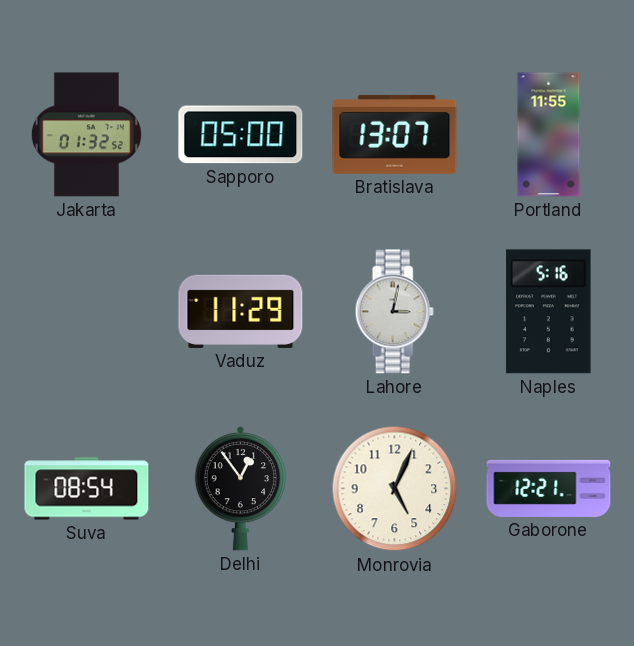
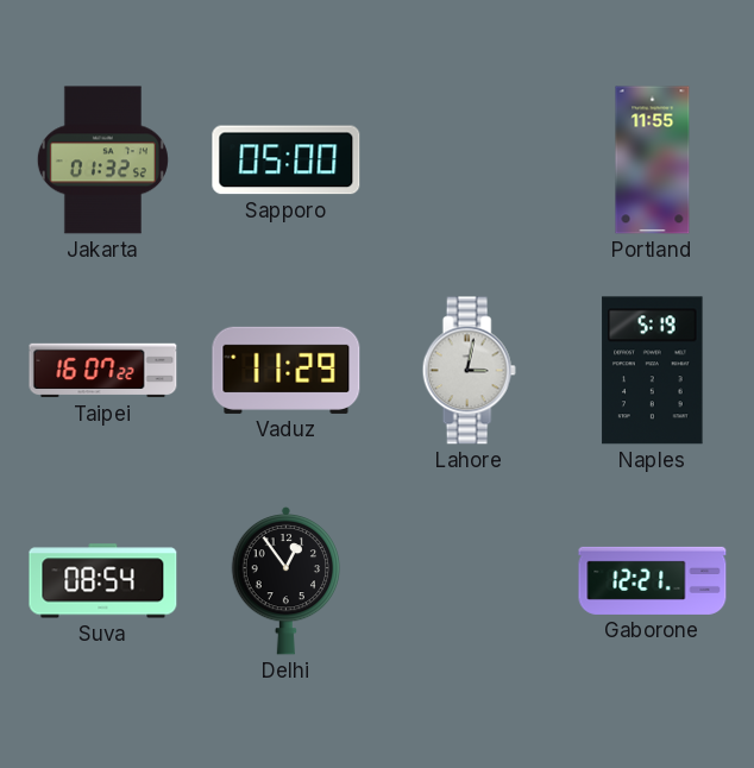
Bratislava: 13:07 -> none
Taipei: none -> 16:07
Naples: 5:16 -> 5:19
Monrovia: 5:04 -> none
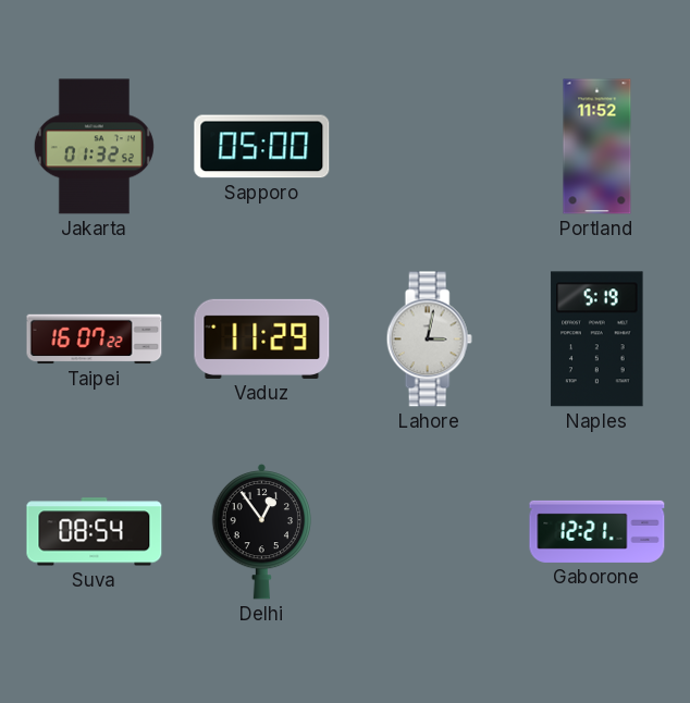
Portland: 11:55 -> 11:52
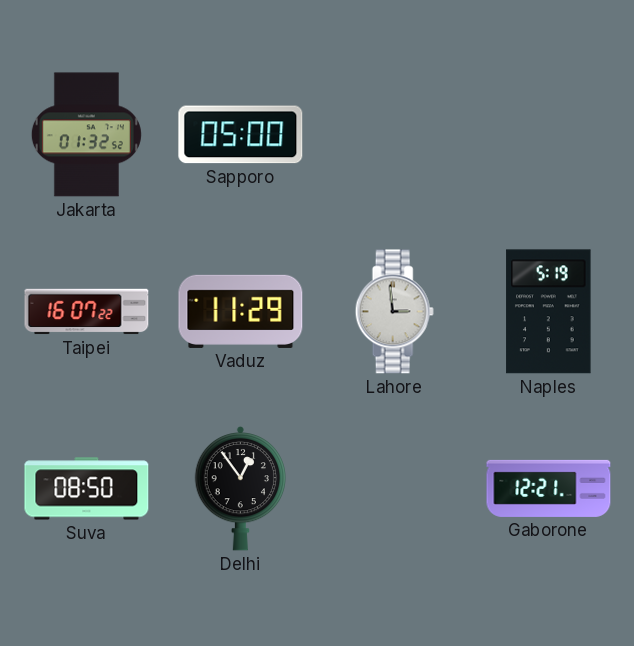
Portland: 11:52 -> none
Lahore: 3:02 -> 2:59
Suva: 08:54 -> 08:50
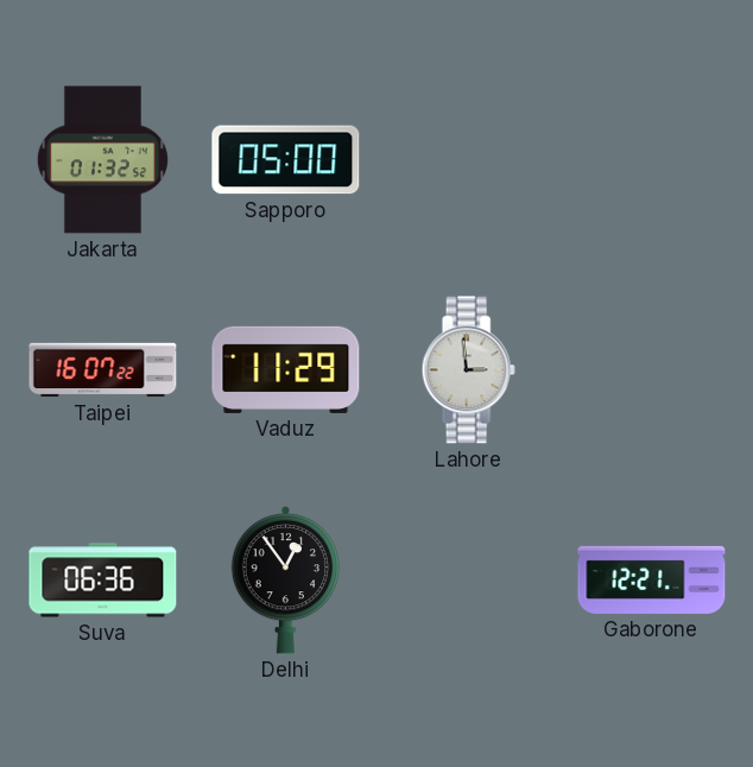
Naples: 5:19 -> none
Suva: 08:50 -> 06:36
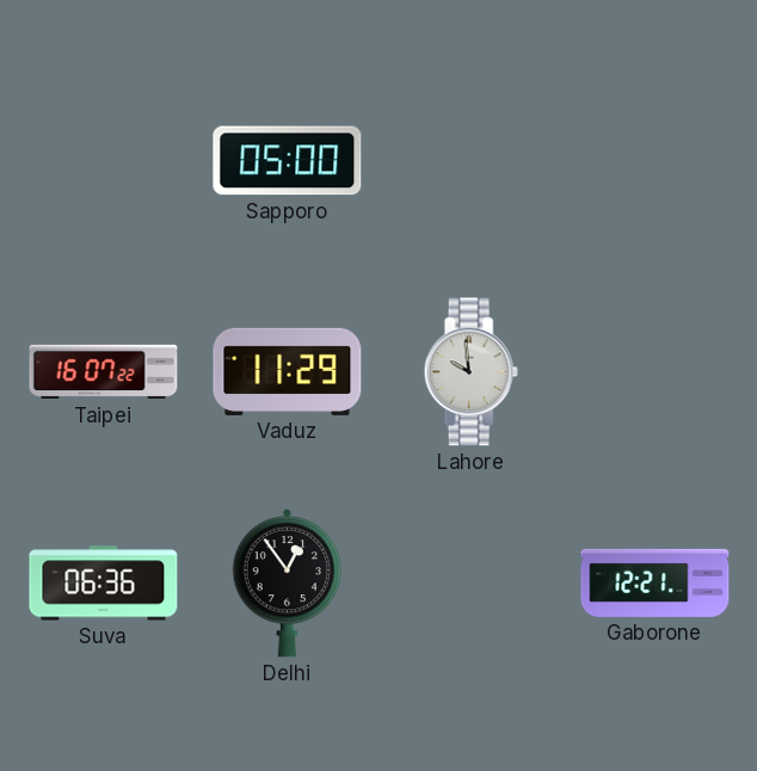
Jakarta: 01:32 -> none
Lahore: 2:59 -> 9:59
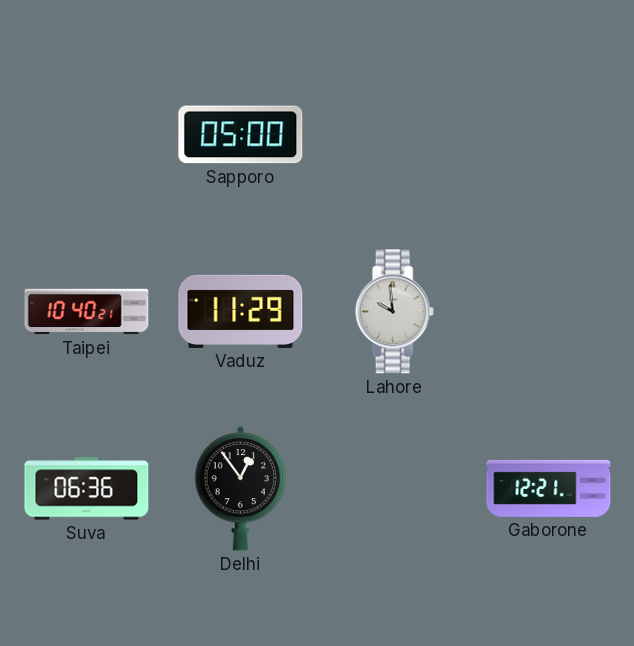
Taipei: 16:07 -> 10:40
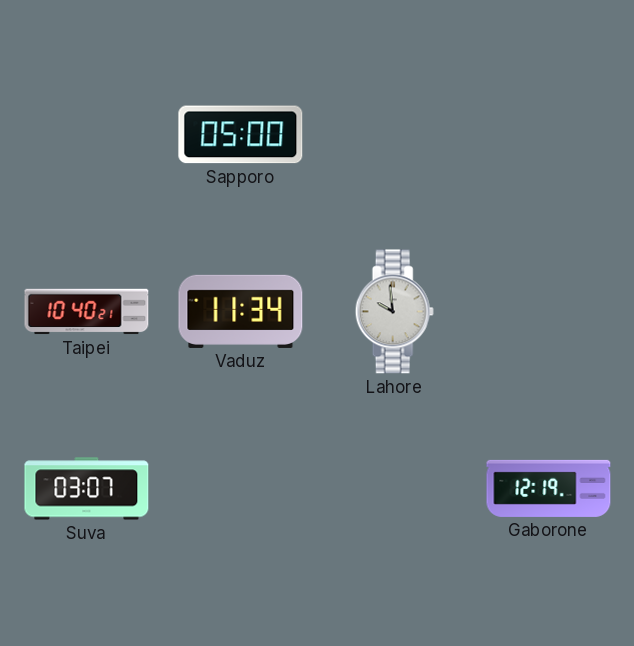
Vaduz: 11:29 -> 11:34
Suva: 06:36 -> 03:07
Delhi: 12:54 -> none
Gaborone: 12:21 -> 12:19
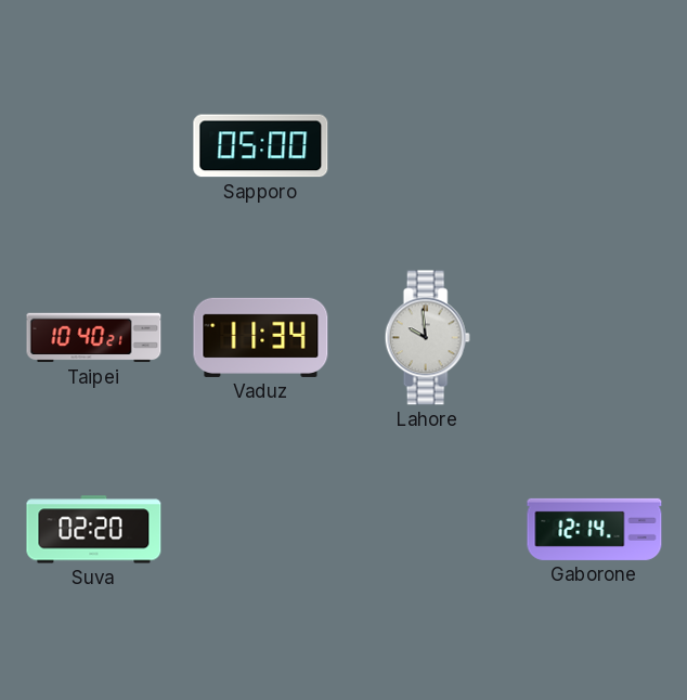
Suva: 03:07 -> 02:20
Gaborone: 12:19 -> 12:14
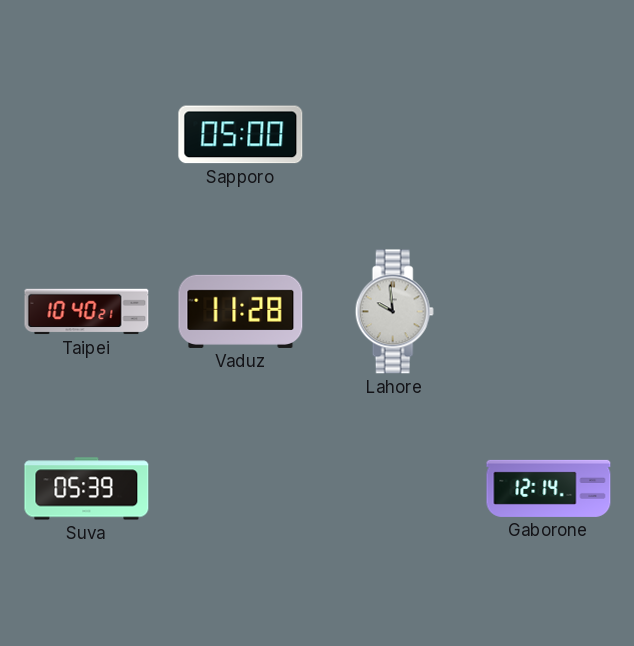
Vaduz: 11:34 -> 11:28
Suva: 02:20 -> 05:39
